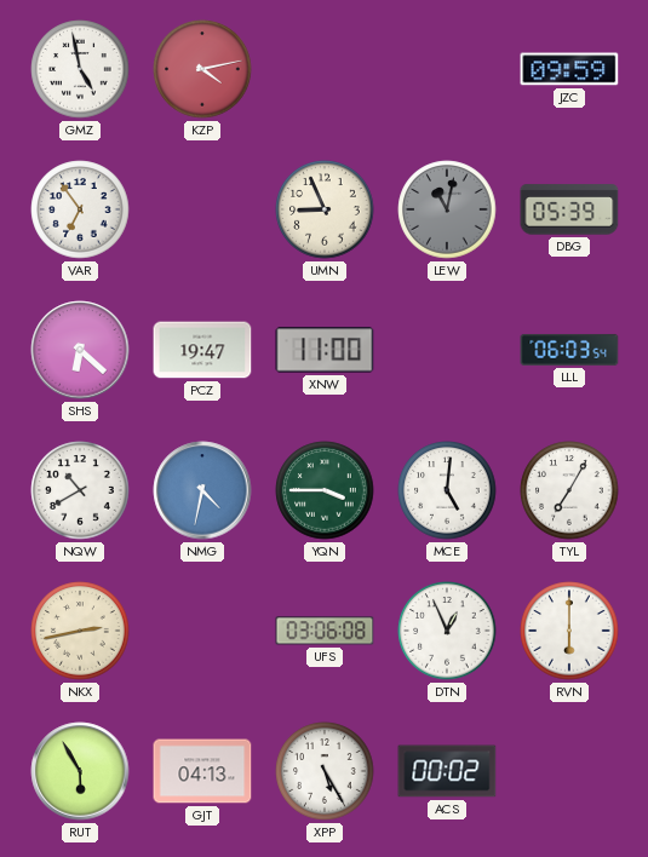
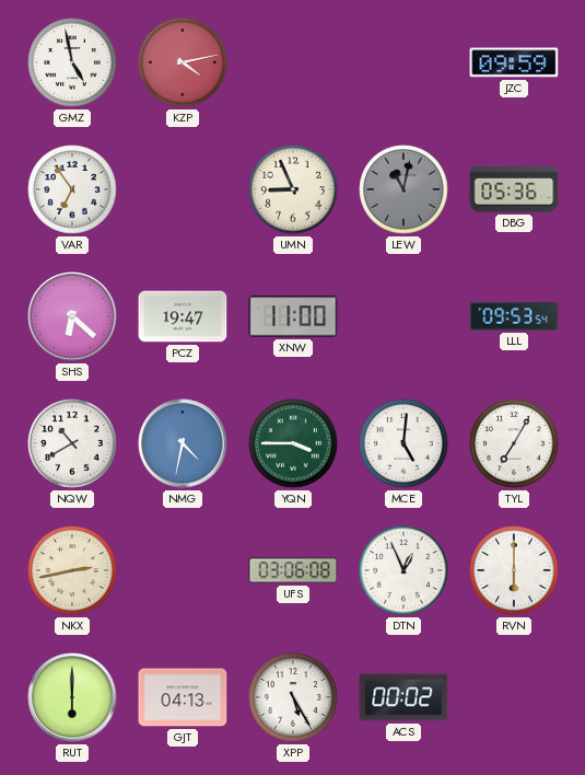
DBG: 05:39 -> 05:36
LLL: 06:03 -> 09:53
RUT: 5:55 -> 6:00
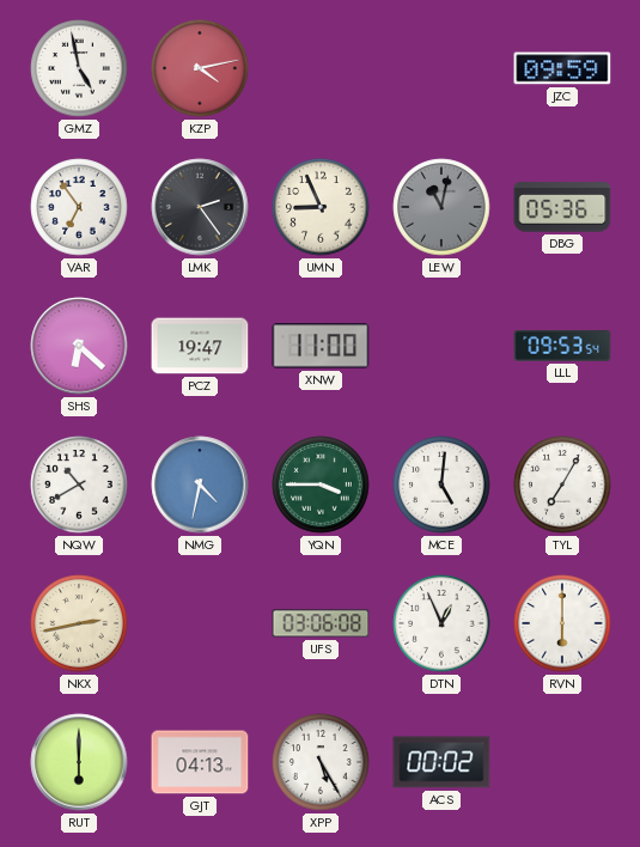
LMK: none -> 2:24
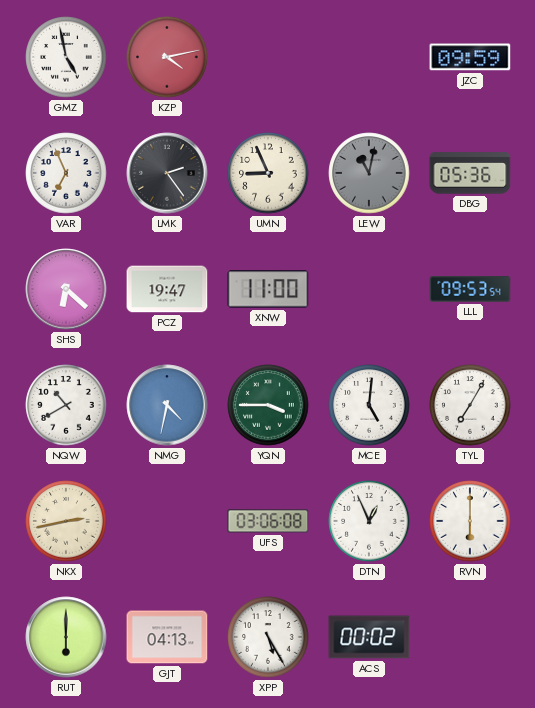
VAR: 6:54 -> 6:56
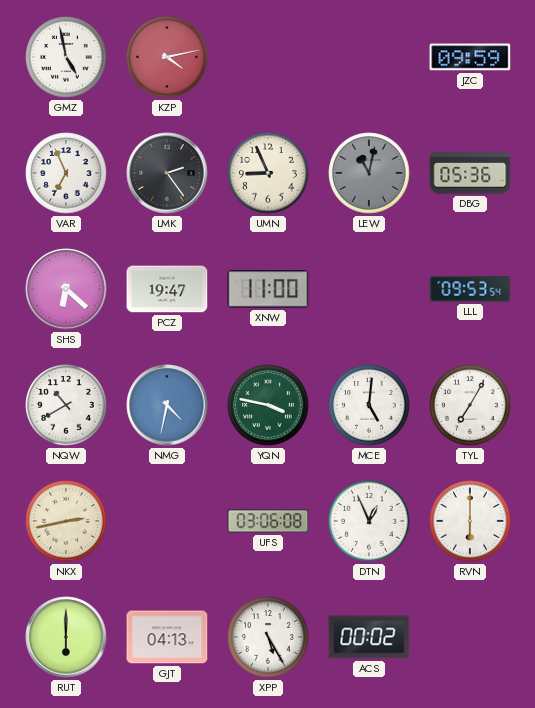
YQN: 3:45 -> 3:47
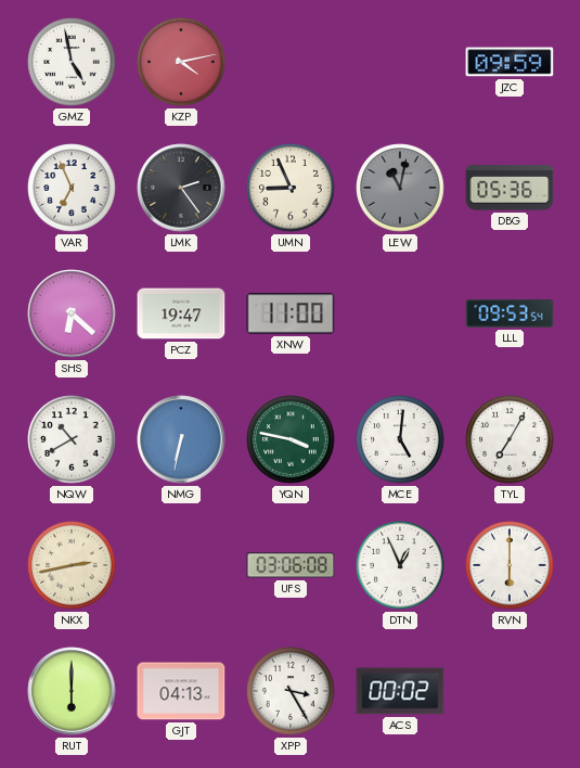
NMG: 4:32 -> 6:32
XPP: 5:25 -> 3:25
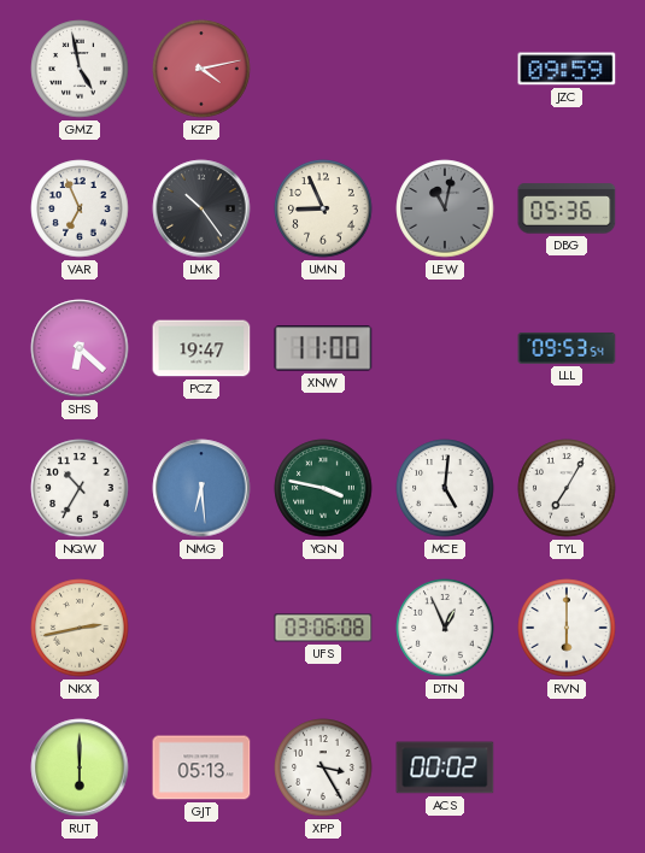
LMK: 2:24 -> 10:24
NQW: 10:40 -> 10:35
NMG: 6:32 -> 6:29
GJT: 04:13 -> 05:13
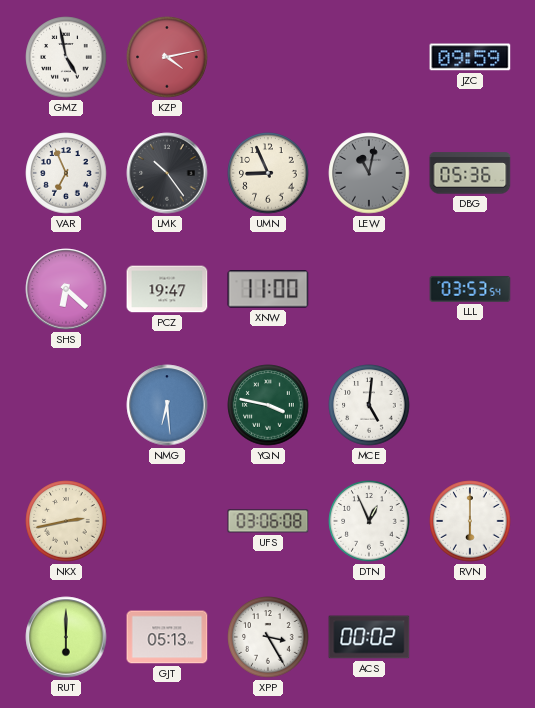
LLL: 09:53 -> 03:53
NQW: 10:35 -> none
TYL: 7:05 -> none
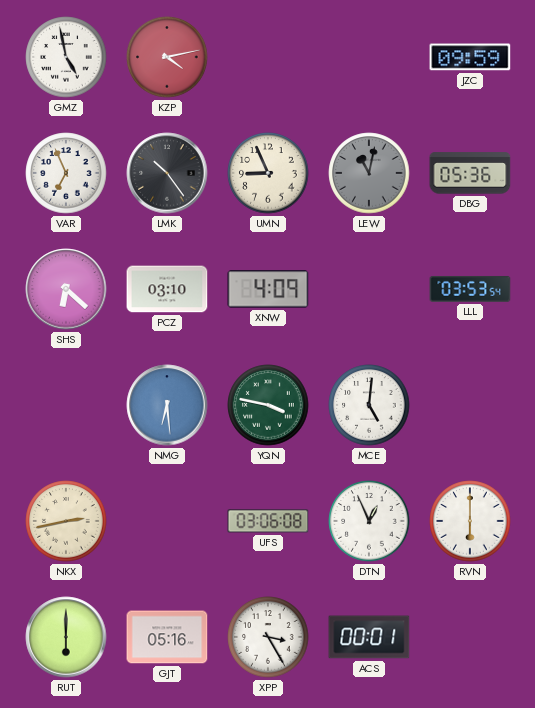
PCZ: 19:47 -> 03:10
XNW: 11:00 -> 4:09
GJT: 05:13 -> 05:16
ACS: 00:02 -> 00:01
